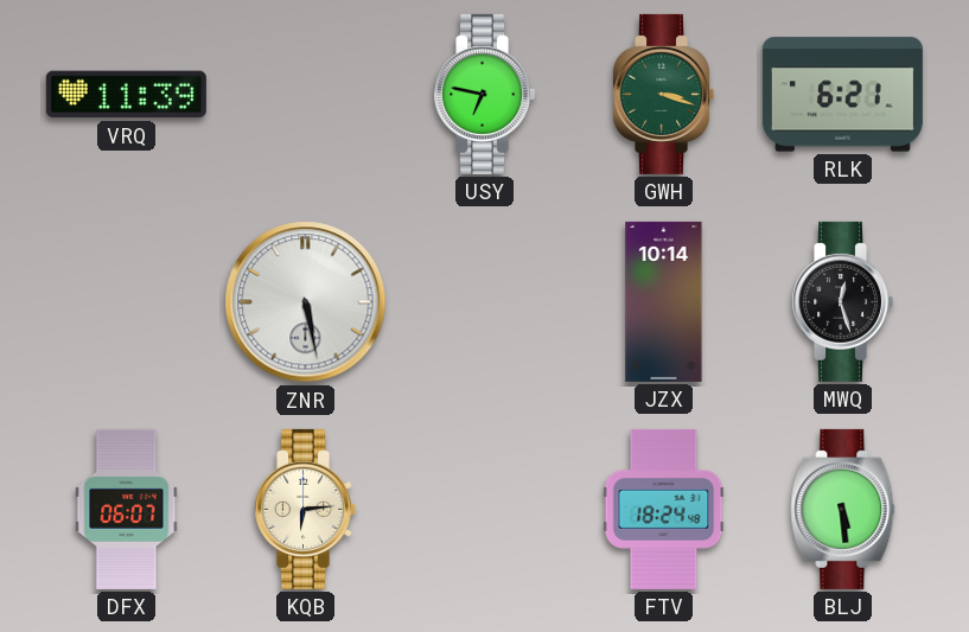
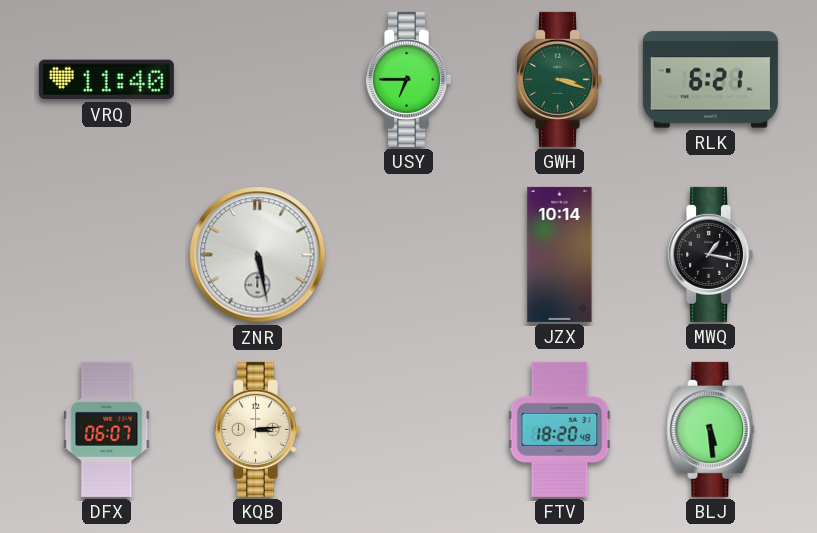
VRQ: 11:39 -> 11:40
USY: 6:47 -> 6:45
MWQ: 12:27 -> 1:17
KQB: 6:14 -> 3:14
FTV: 18:24 -> 18:20
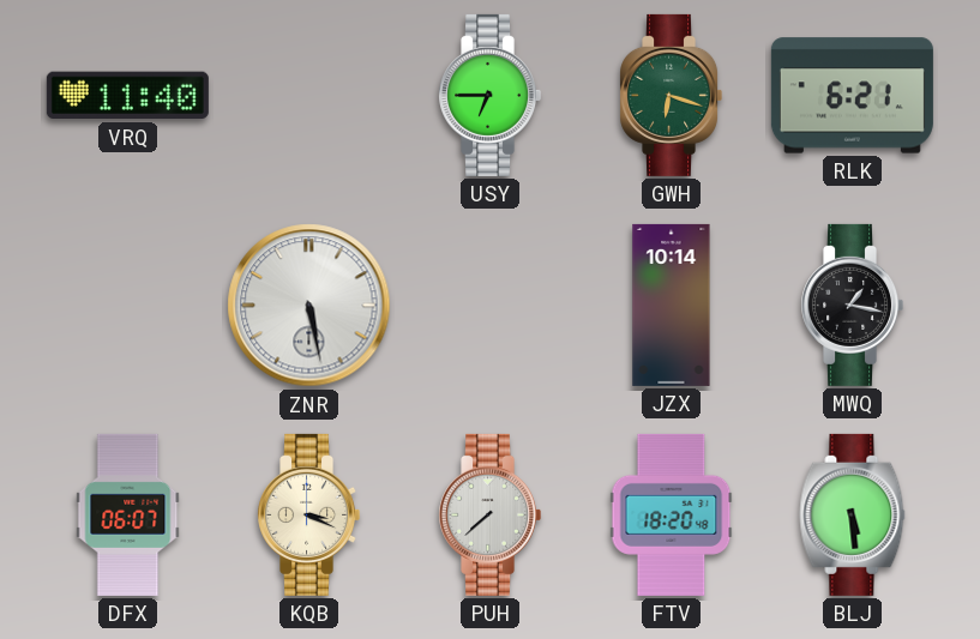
GWH: 3:18 -> 6:18
KQB: 3:14 -> 3:19
PUH: none -> 7:38
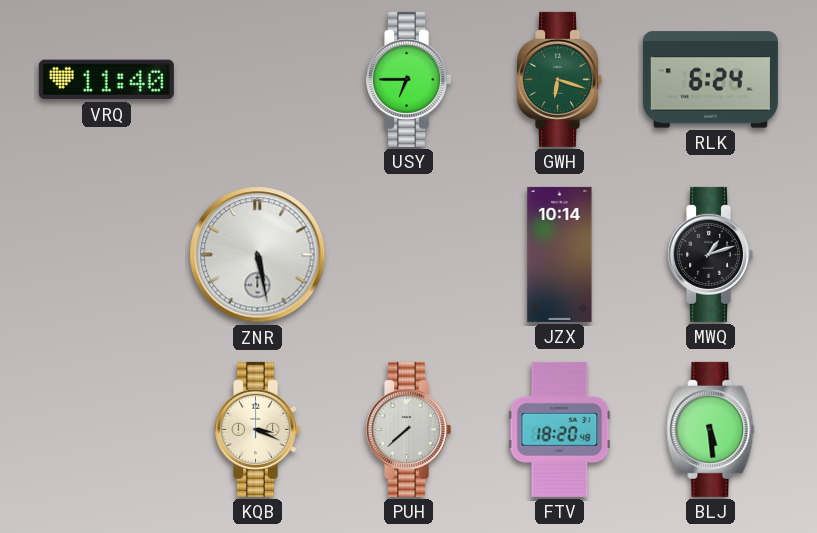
RLK: 6:21 -> 6:24
MWQ: 1:17 -> 1:12
DFX: 06:07 -> none
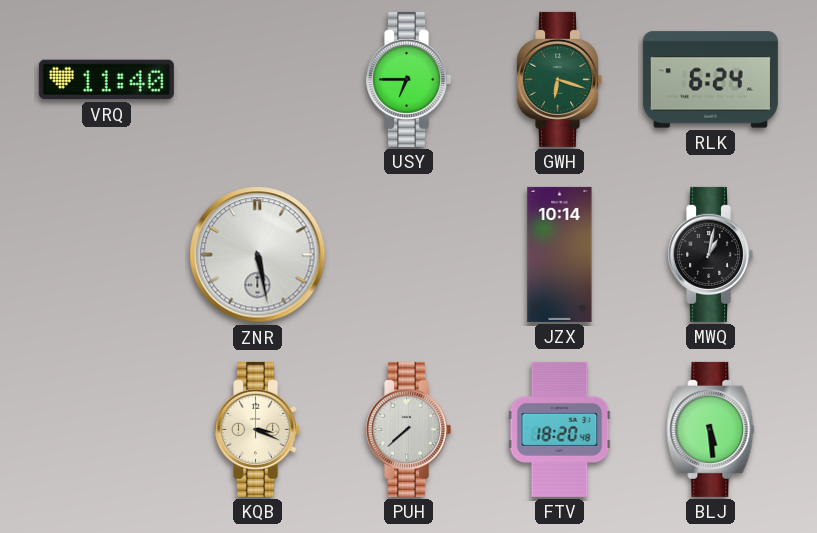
MWQ: 1:12 -> 1:02
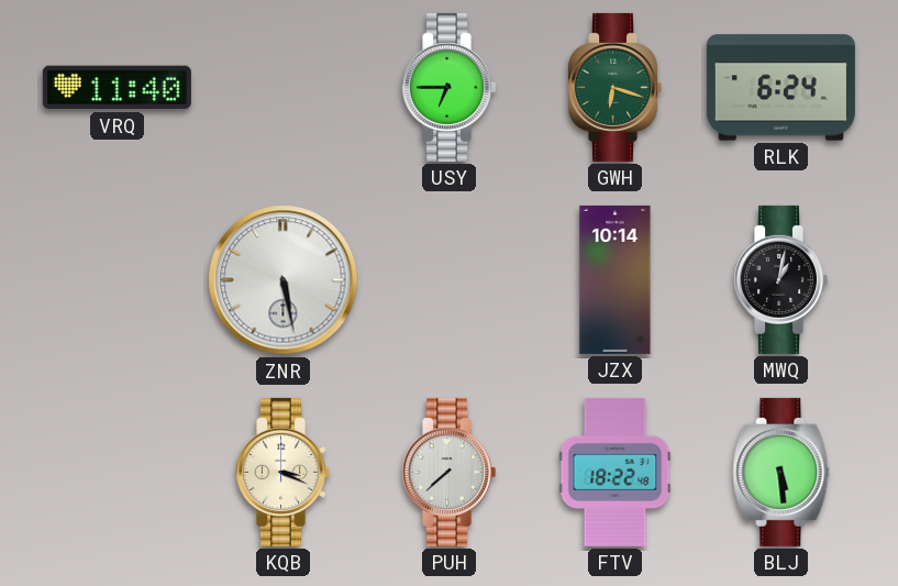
FTV: 18:20 -> 18:22
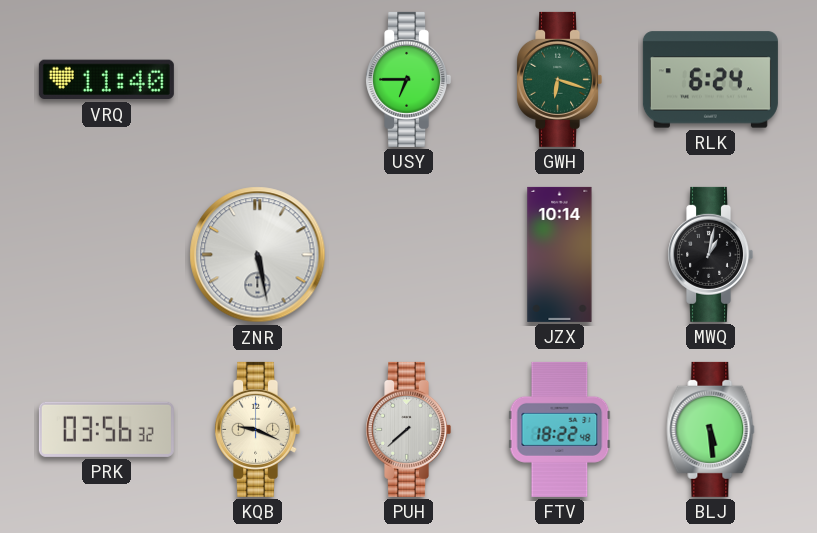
PRK: none -> 03:56
KQB: 3:19 -> 9:19
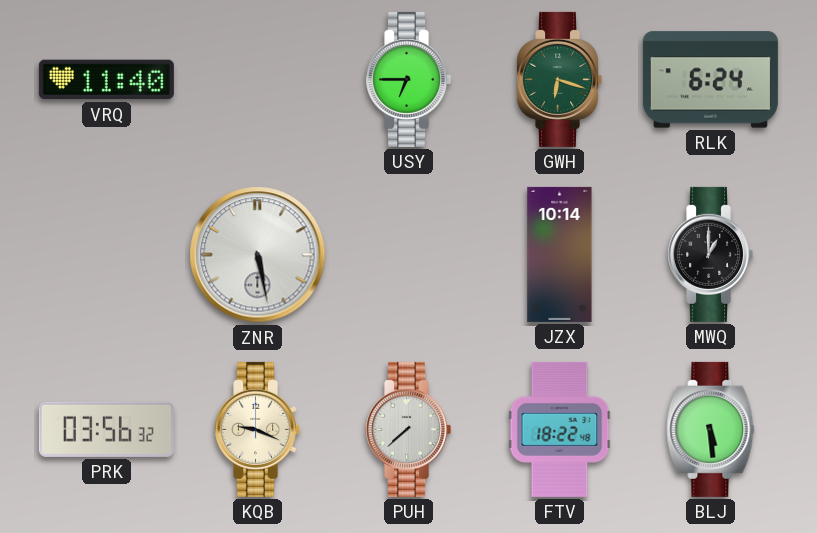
MWQ: 1:02 -> 1:00
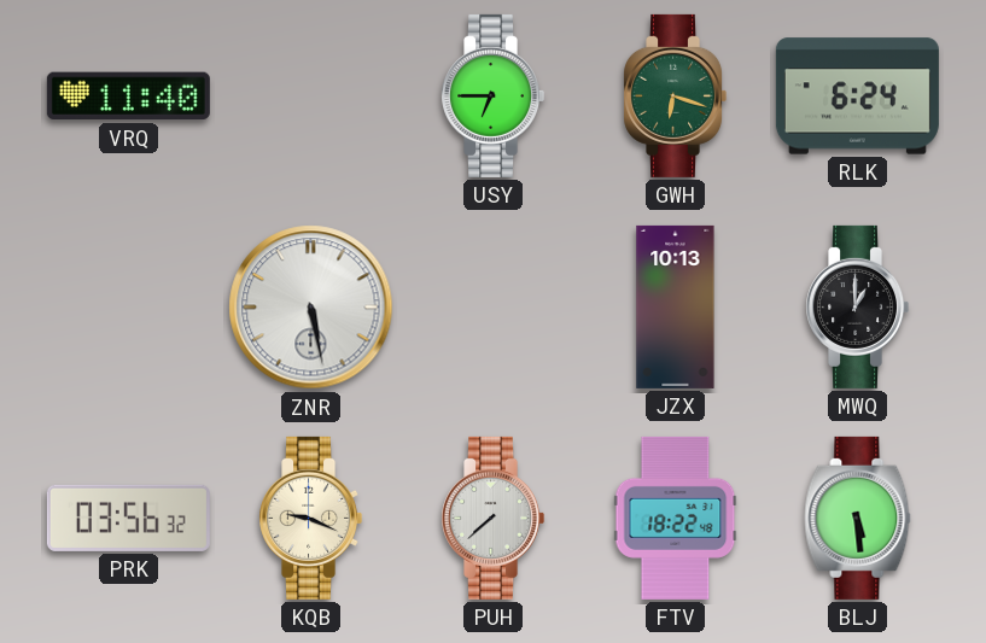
JZX: 10:14 -> 10:13
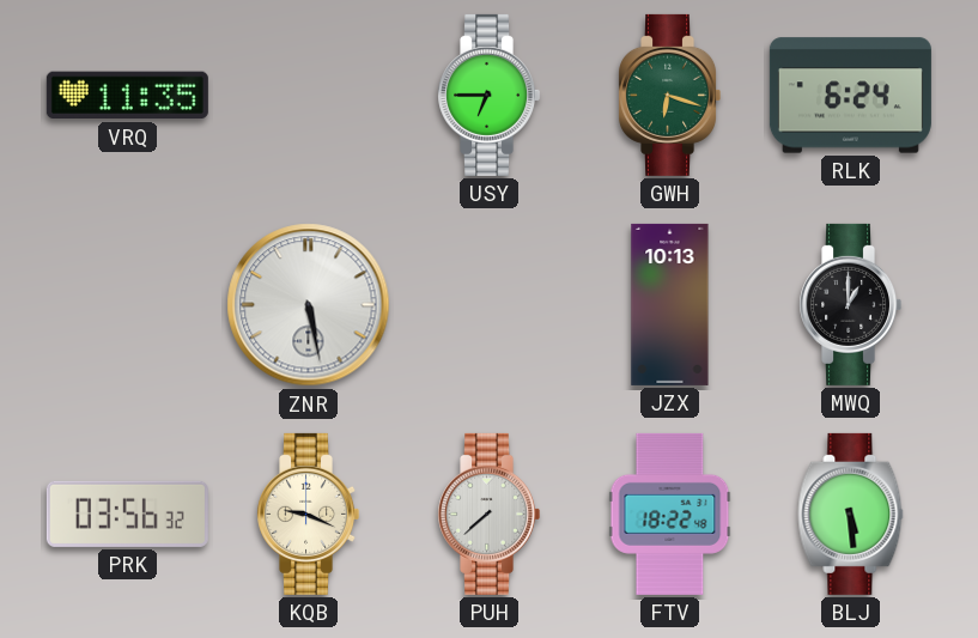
VRQ: 11:40 -> 11:35
